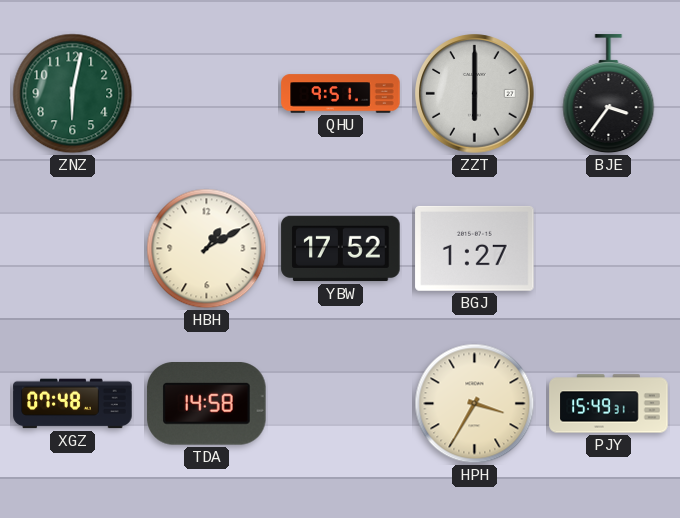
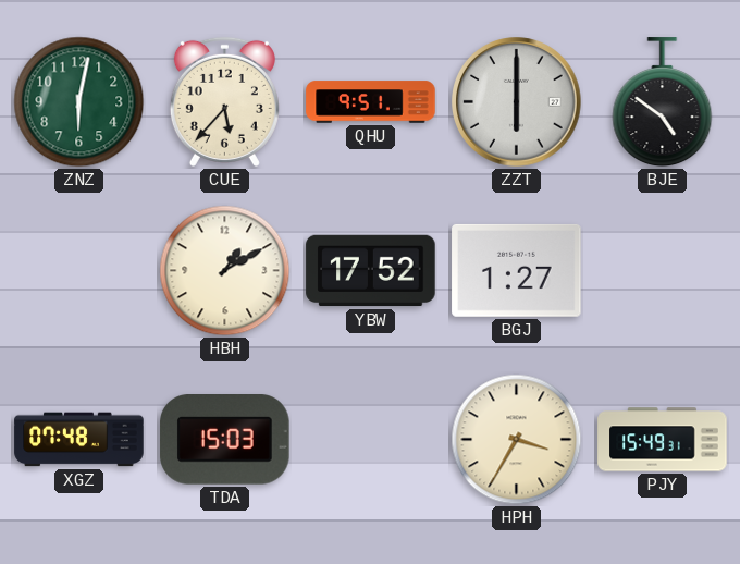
CUE: none -> 5:37
BJE: 3:36 -> 4:51
TDA: 14:58 -> 15:03
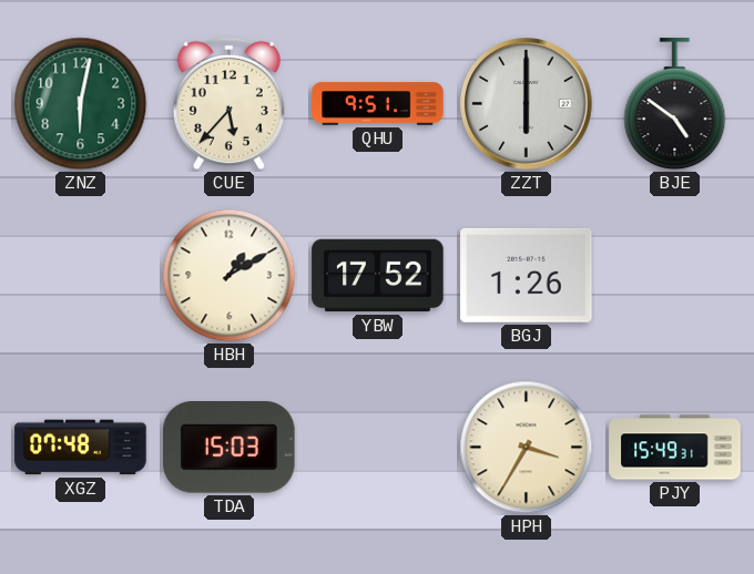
BGJ: 1:27 -> 1:26
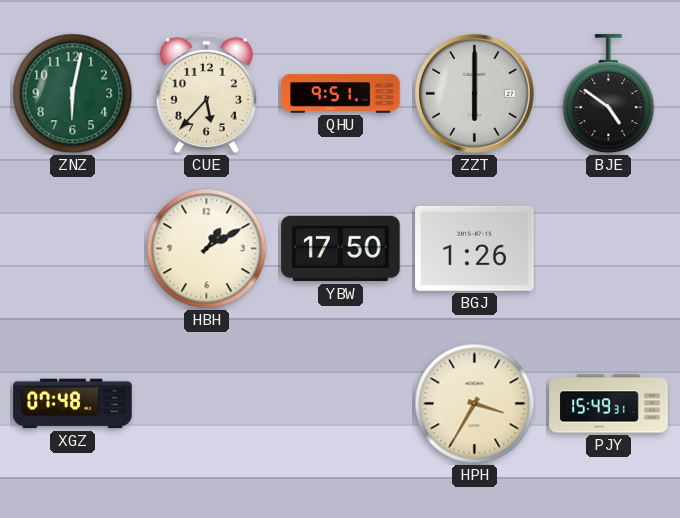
YBW: 17:52 -> 17:50
TDA: 15:03 -> none
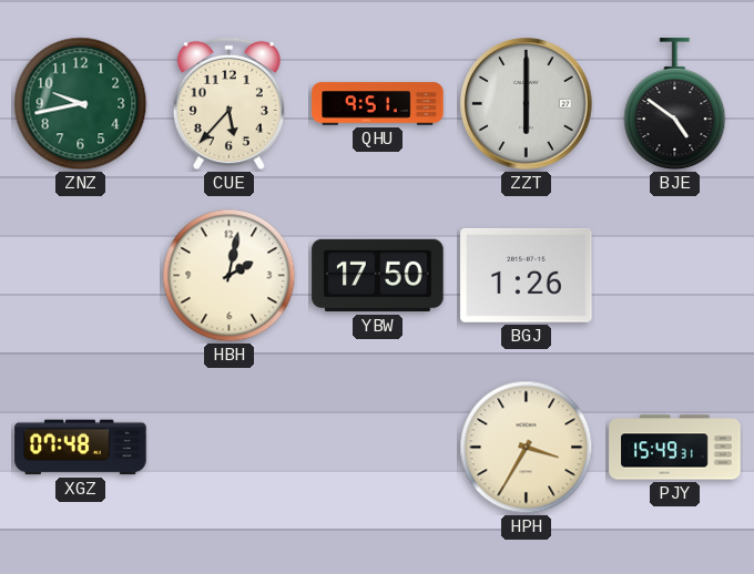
ZNZ: 6:02 -> 9:43
HBH: 1:10 -> 2:02
